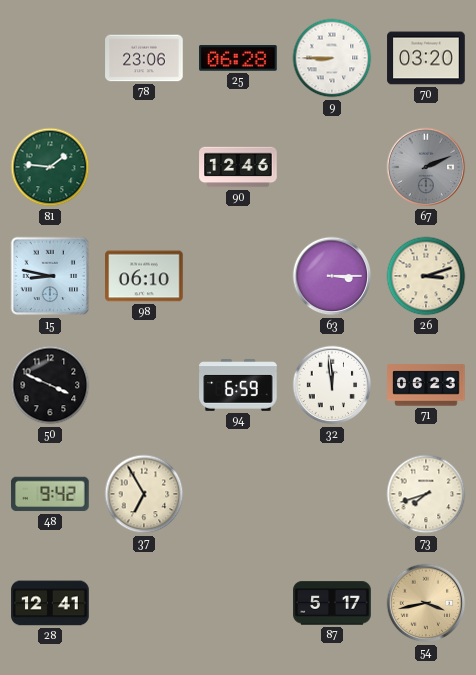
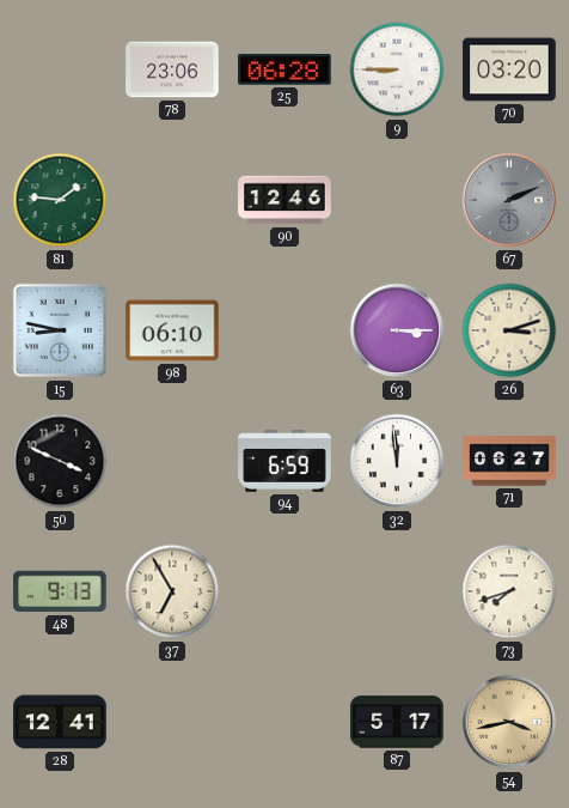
71: 06:23 -> 06:27
48: 9:42 -> 9:13
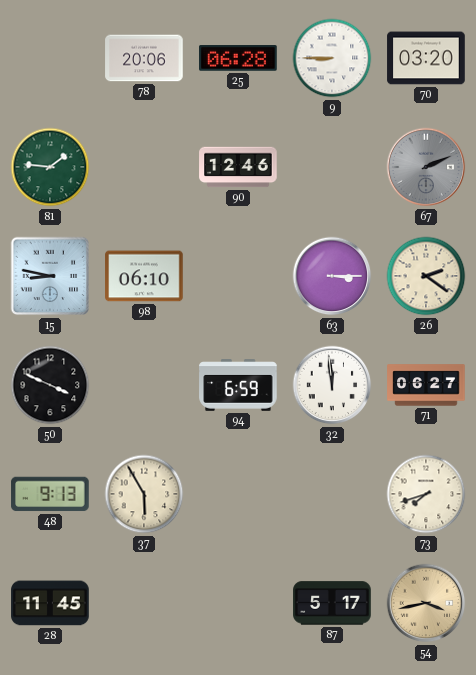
78: 23:06 -> 20:06
26: 3:12 -> 2:21
37: 6:55 -> 5:55
28: 12:41 -> 11:45
